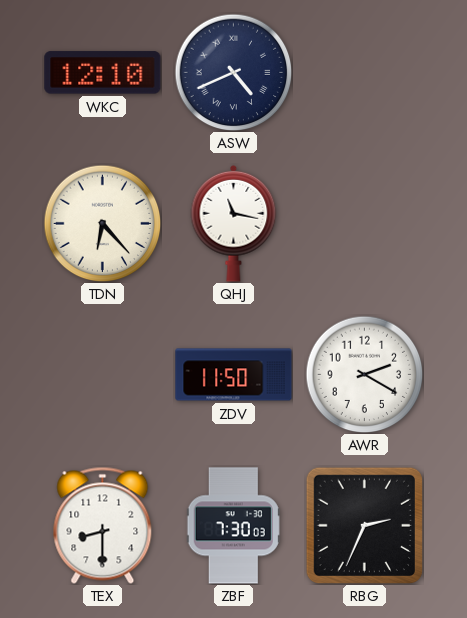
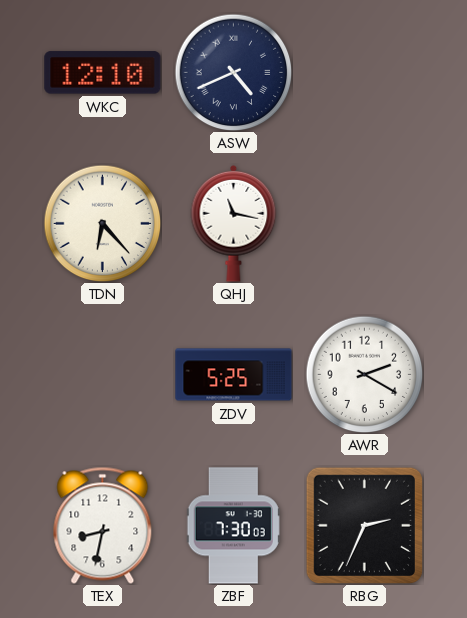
ZDV: 11:50 -> 5:25
TEX: 8:30 -> 8:32
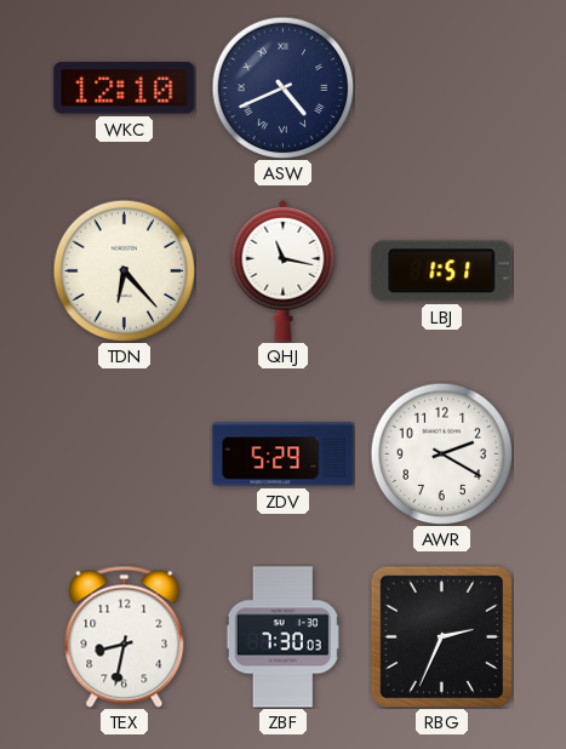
LBJ: none -> 1:51
ZDV: 5:25 -> 5:29
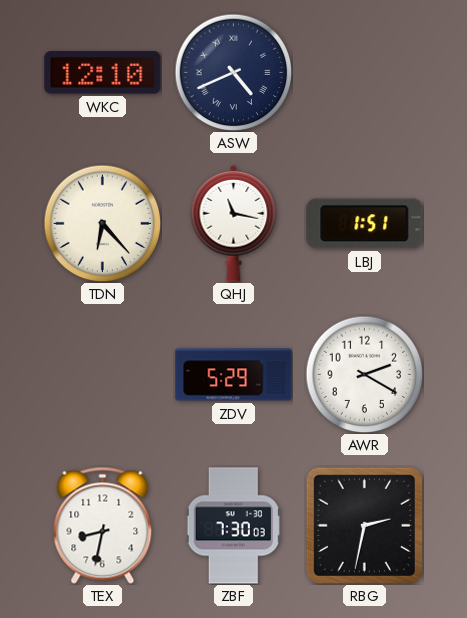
RBG: 2:34 -> 2:32
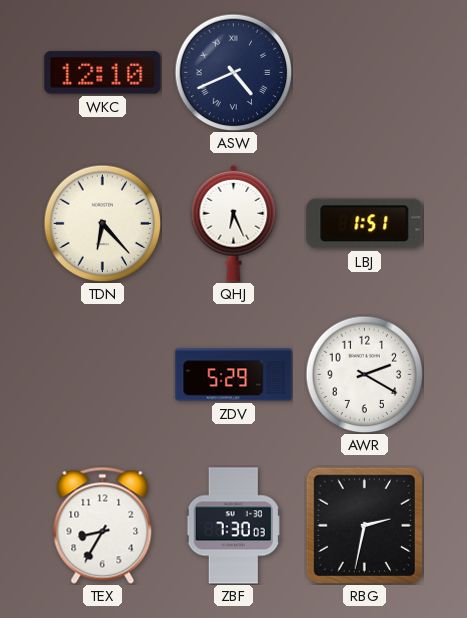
QHJ: 11:17 -> 6:26
TEX: 8:32 -> 8:35
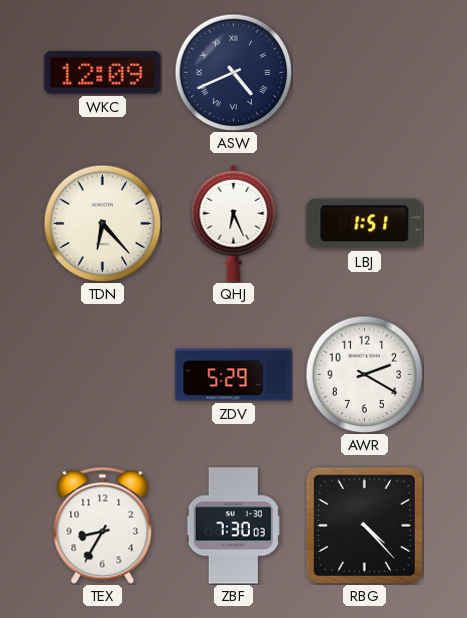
WKC: 12:10 -> 12:09
RBG: 2:32 -> 4:23
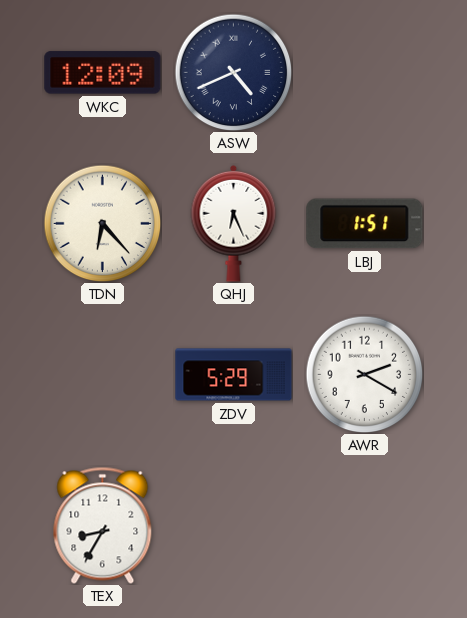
ZBF: 7:30 -> none
RBG: 4:23 -> none
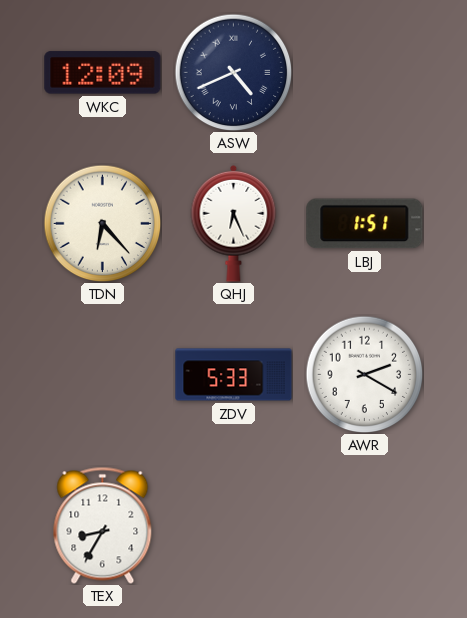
ZDV: 5:29 -> 5:33
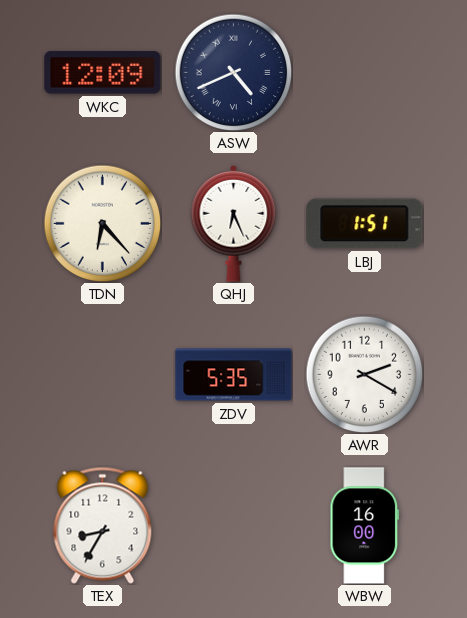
ZDV: 5:33 -> 5:35
WBW: none -> 16:00
